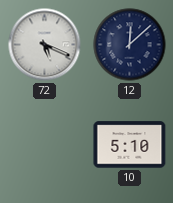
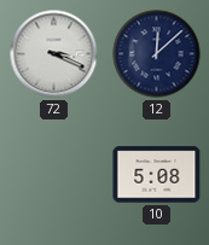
72: 5:19 -> 3:19
10: 5:10 -> 5:08
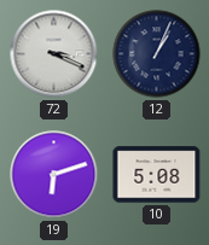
12: 12:08 -> 1:04
19: none -> 6:12
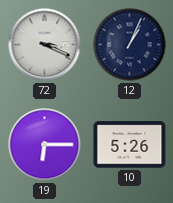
19: 6:12 -> 6:15
10: 5:08 -> 5:26
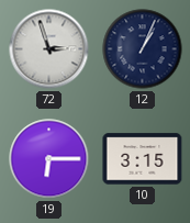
72: 3:19 -> 2:57
10: 5:26 -> 3:15
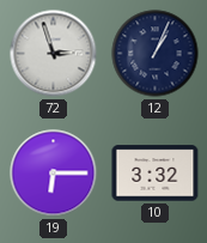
10: 3:15 -> 3:32
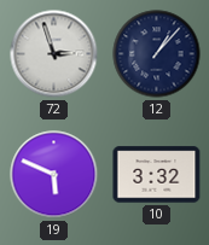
12: 1:04 -> 1:07
19: 6:15 -> 5:49
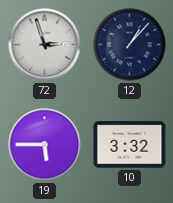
19: 5:49 -> 5:45
